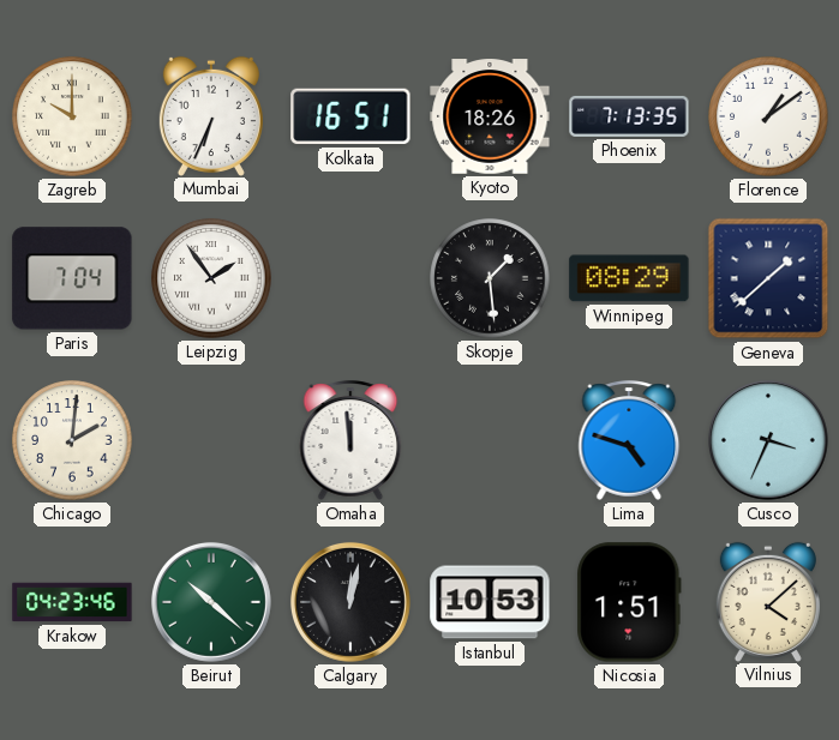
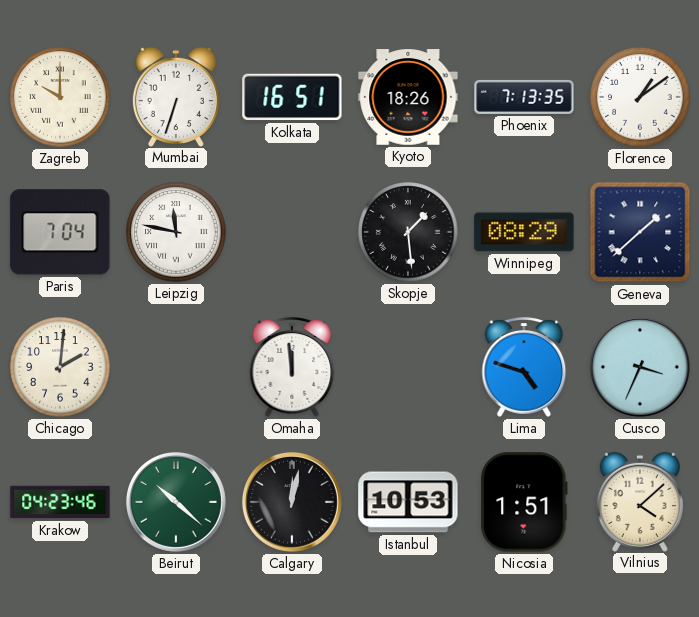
Mumbai: 6:34 -> 6:33
Leipzig: 1:54 -> 11:47
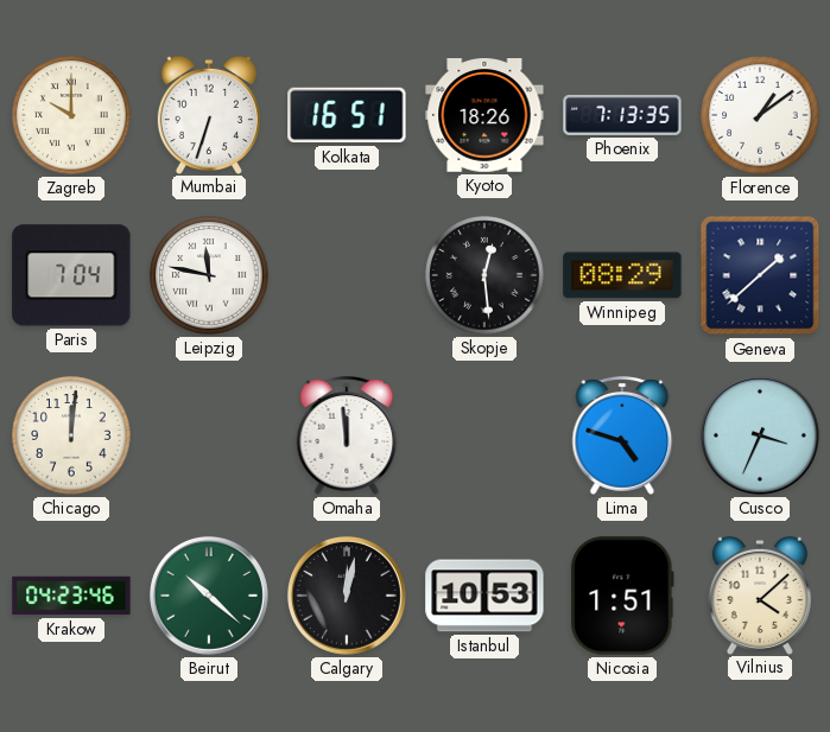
Skopje: 1:29 -> 12:29
Chicago: 2:01 -> 12:01
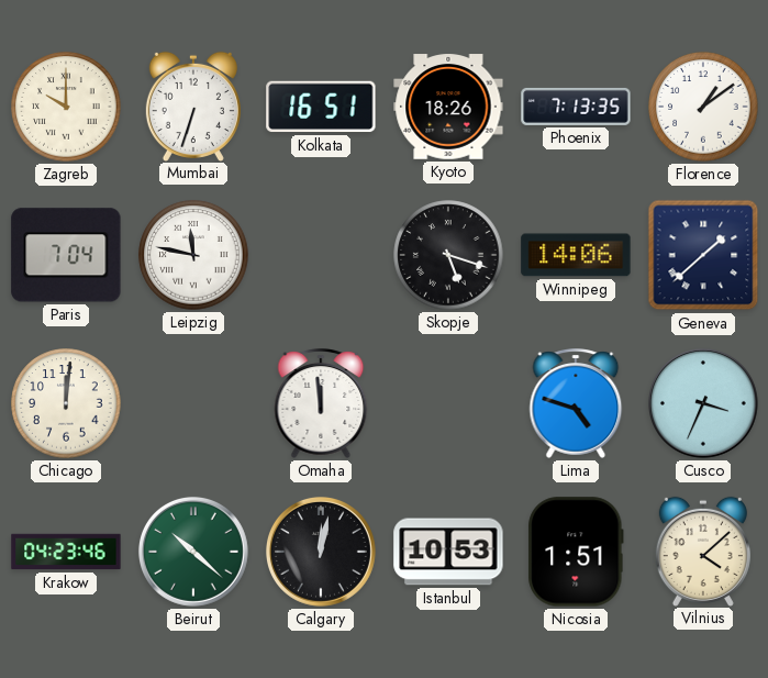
Skopje: 12:29 -> 5:18
Winnipeg: 08:29 -> 14:06
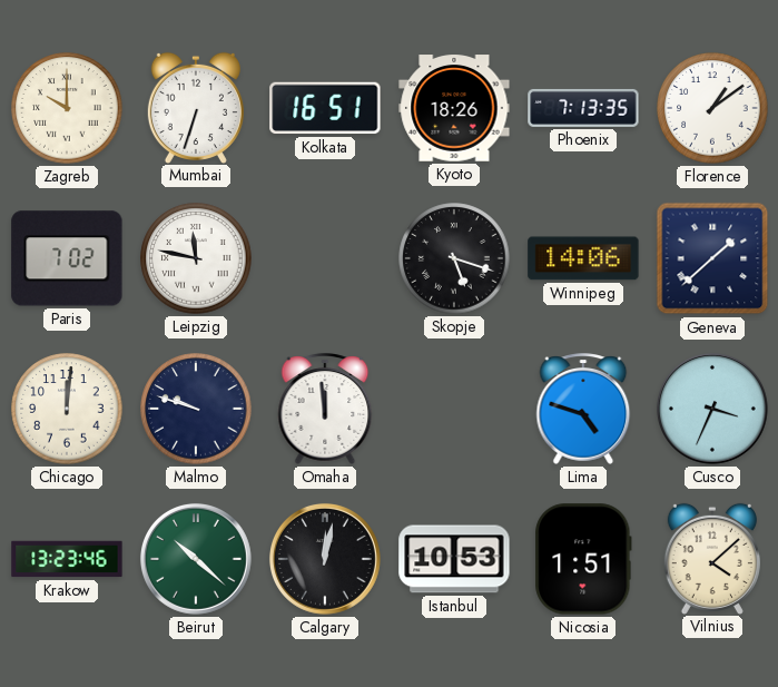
Paris: 7:04 -> 7:02
Malmo: none -> 9:48
Krakow: 04:23 -> 13:23
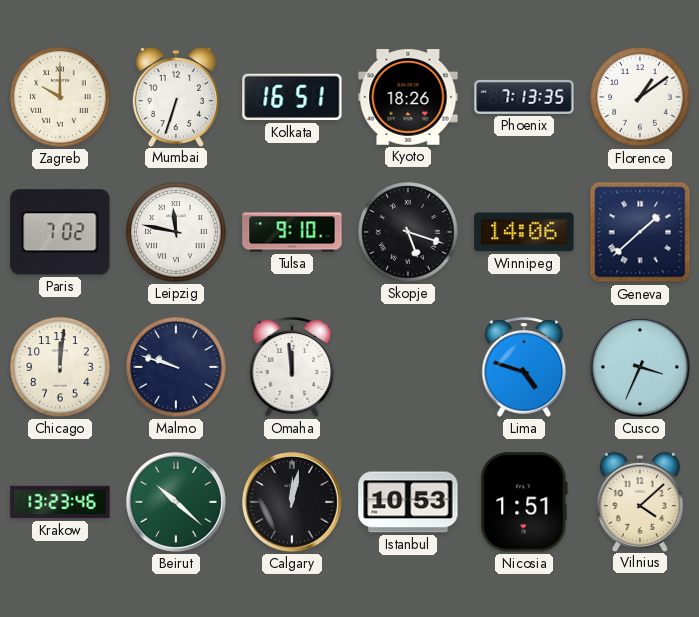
Tulsa: none -> 9:10
